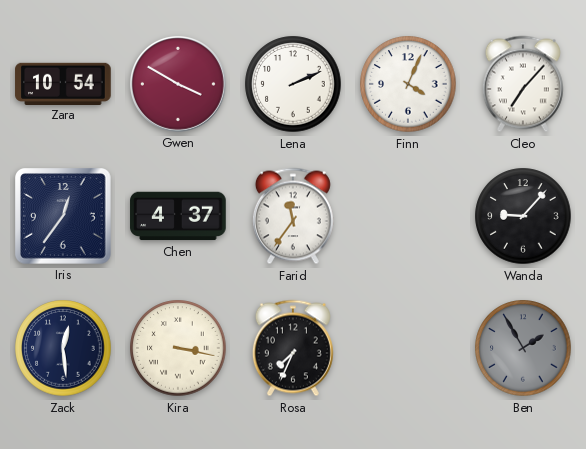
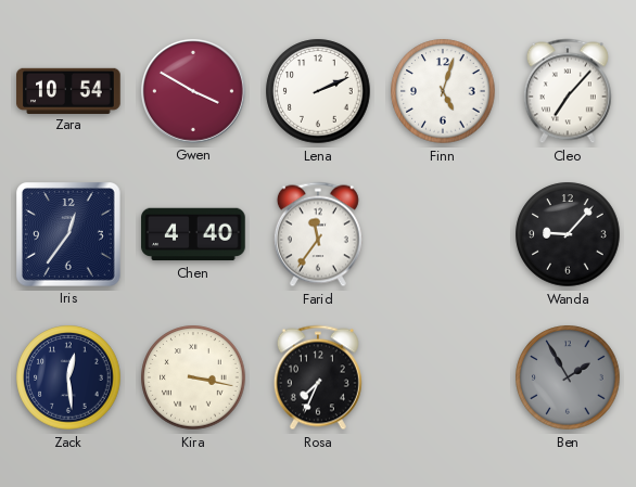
Finn: 4:04 -> 5:03
Chen: 4:37 -> 4:40
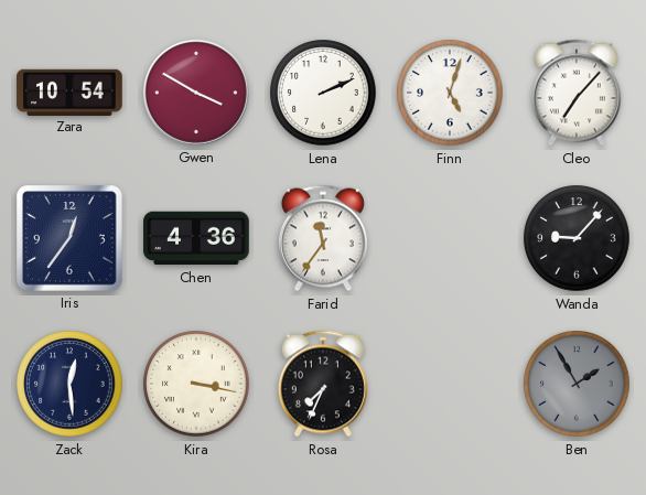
Chen: 4:40 -> 4:36
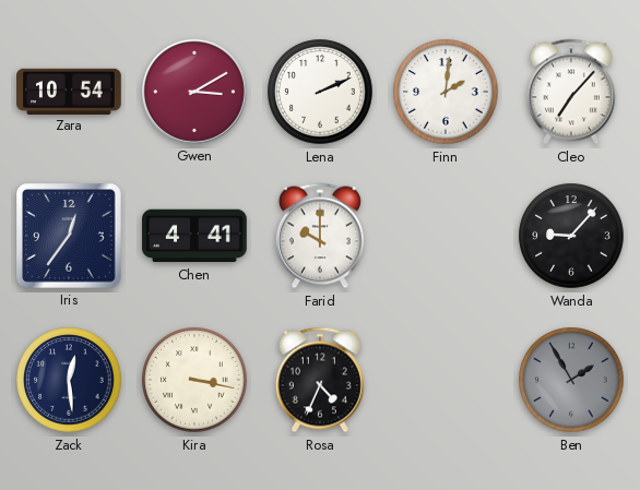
Gwen: 3:50 -> 3:10
Finn: 5:03 -> 2:01
Chen: 4:36 -> 4:41
Farid: 11:36 -> 10:00
Rosa: 7:34 -> 4:34
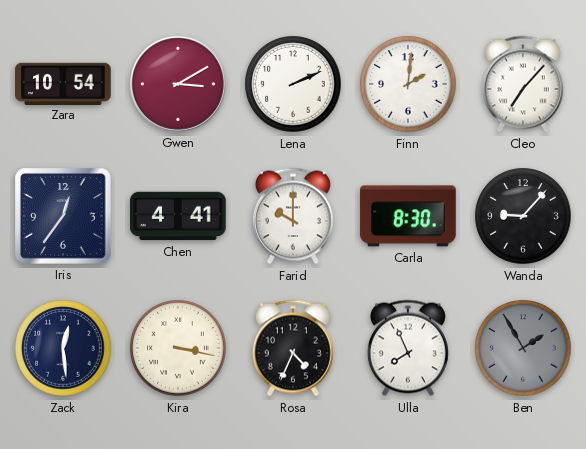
Carla: none -> 8:30
Ulla: none -> 7:56
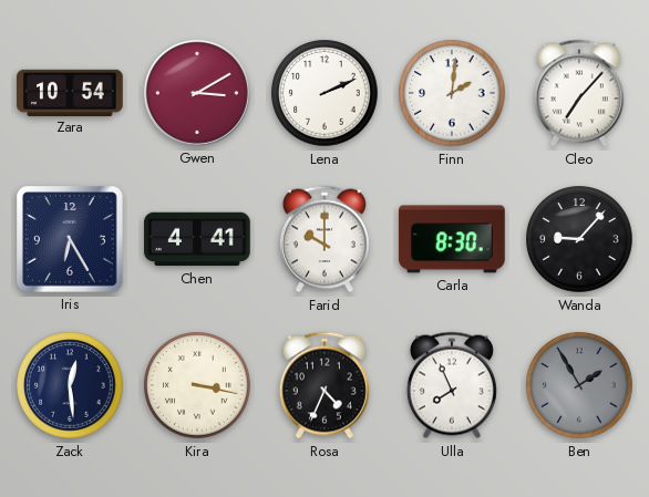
Iris: 12:36 -> 6:25
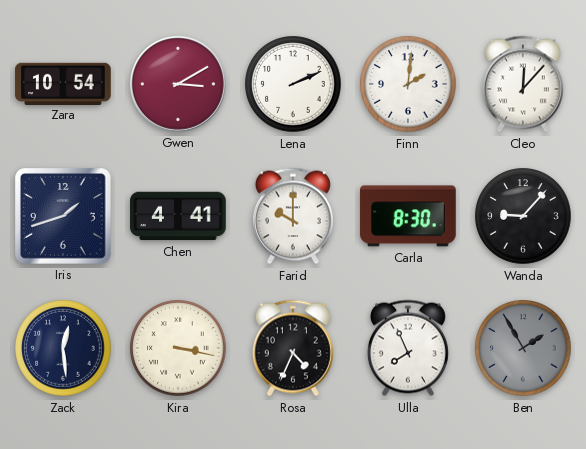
Cleo: 7:07 -> 12:07
Iris: 6:25 -> 1:42
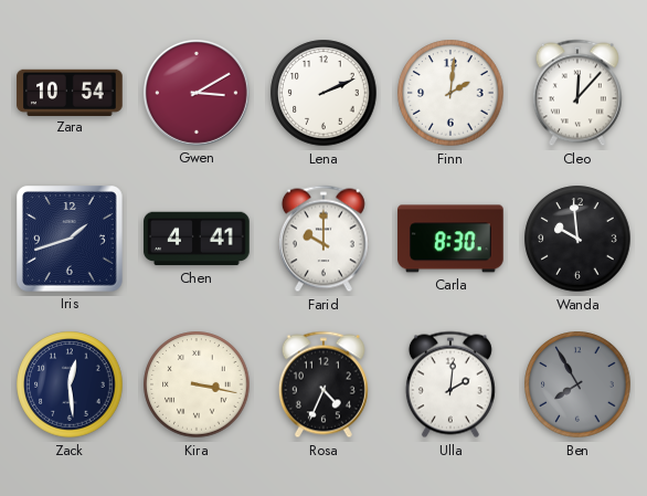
Wanda: 9:07 -> 9:59
Ulla: 7:56 -> 2:01
Ben: 1:55 -> 7:55
